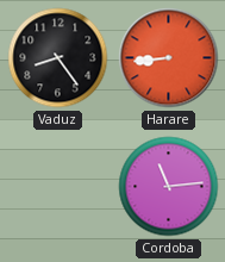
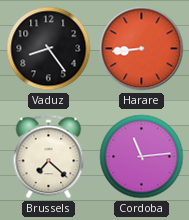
Brussels: none -> 7:22
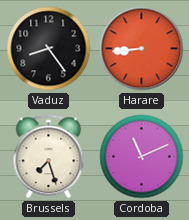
Brussels: 7:22 -> 7:27
Cordoba: 11:14 -> 11:11
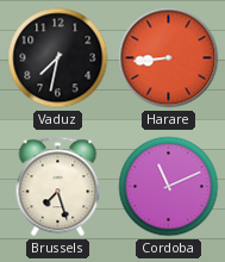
Vaduz: 8:24 -> 7:32
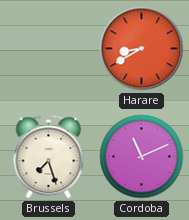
Vaduz: 7:32 -> none
Harare: 8:44 -> 8:40
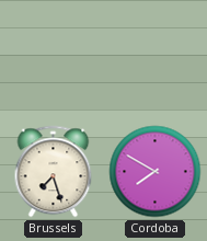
Harare: 8:40 -> none
Cordoba: 11:11 -> 7:50
